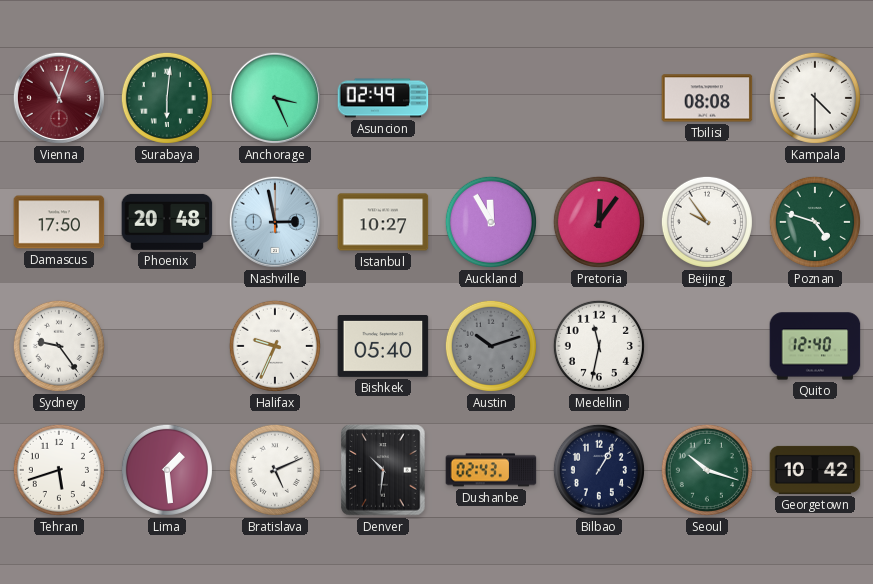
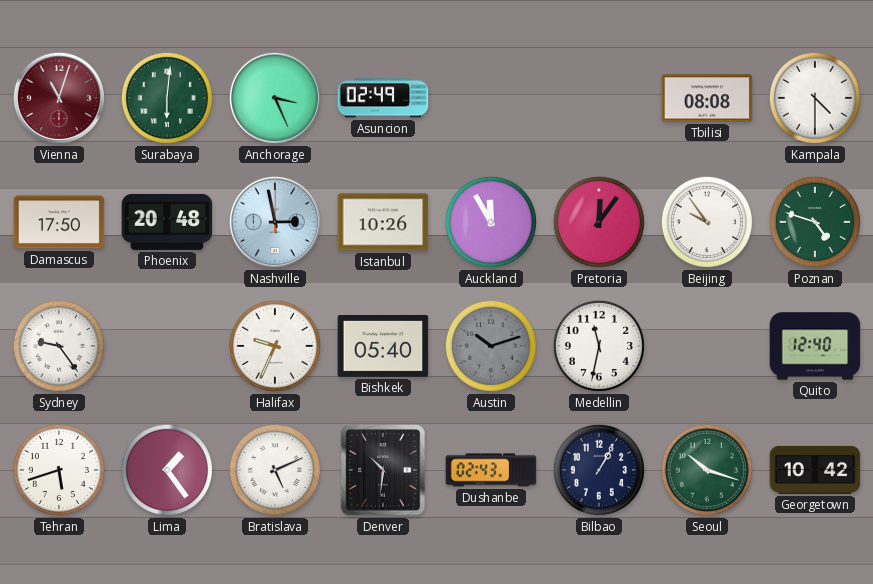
Istanbul: 10:27 -> 10:26
Lima: 1:29 -> 1:24
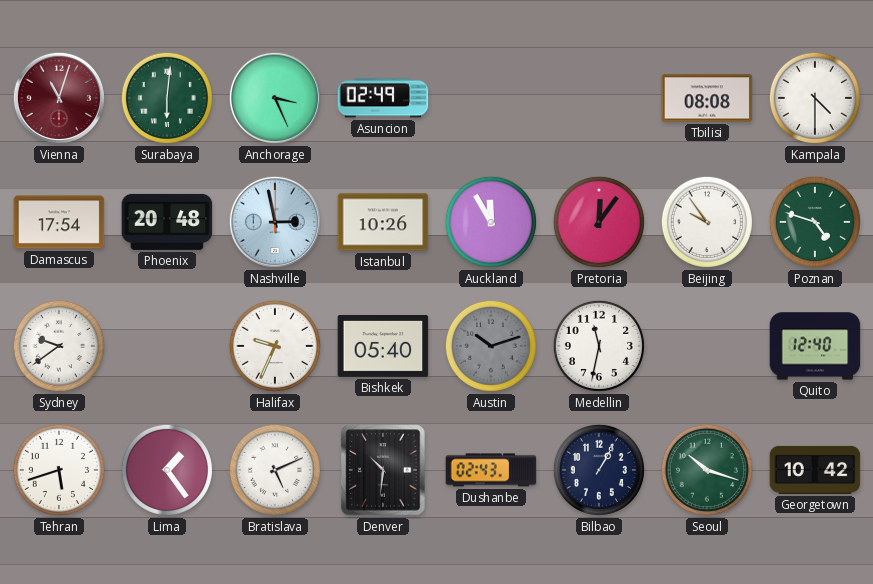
Damascus: 17:50 -> 17:54
Sydney: 9:24 -> 9:39
